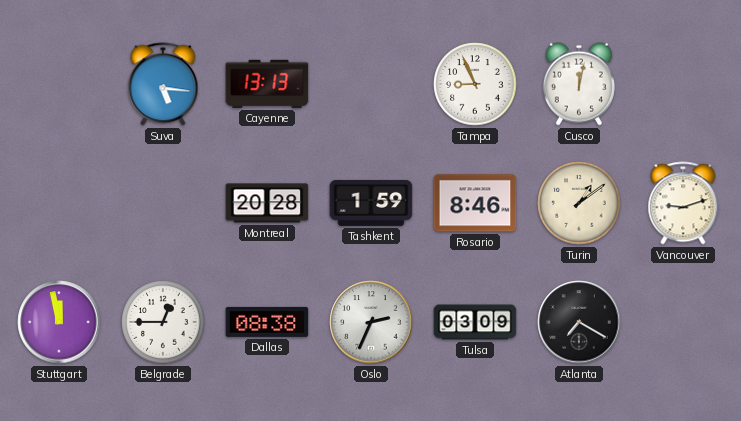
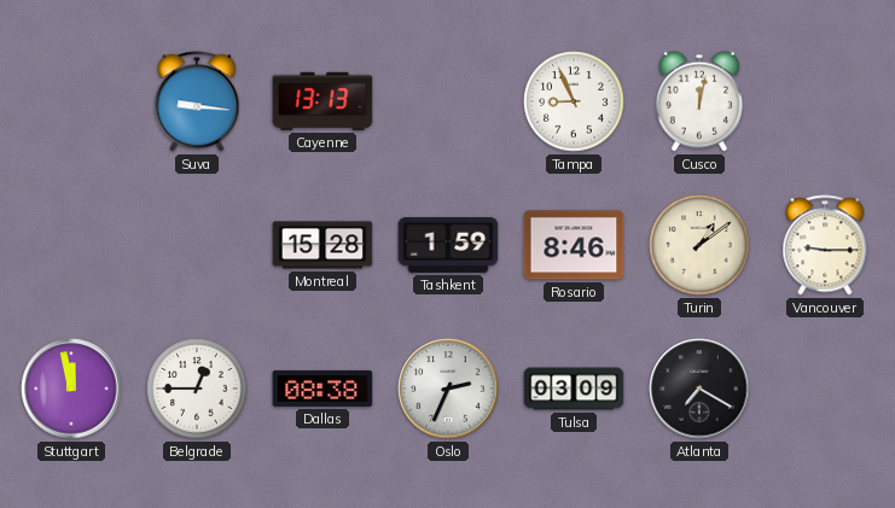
Suva: 5:16 -> 9:16
Montreal: 20:28 -> 15:28
Vancouver: 9:12 -> 9:15
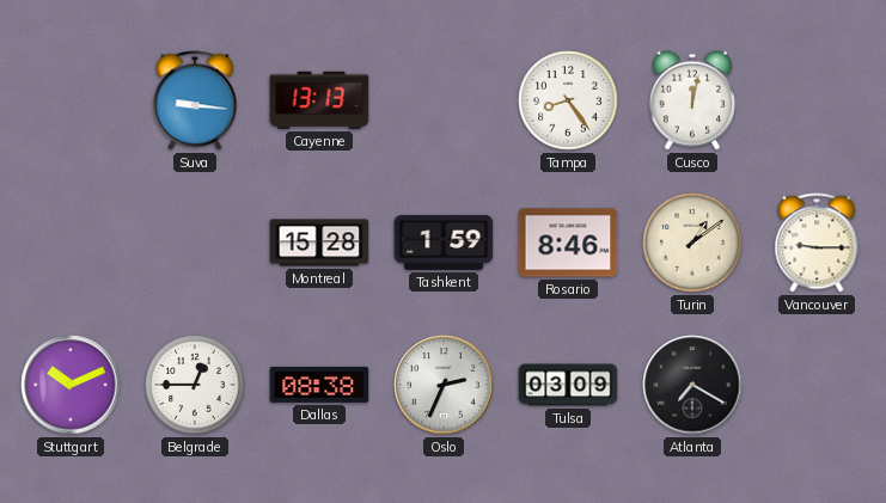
Tampa: 8:56 -> 8:24
Stuttgart: 11:58 -> 10:11
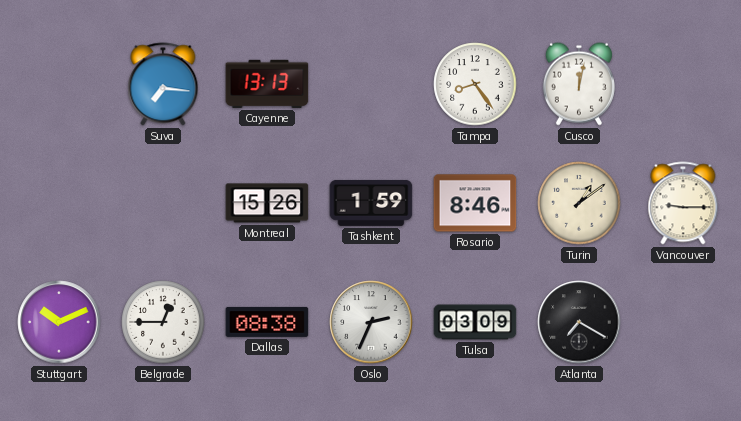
Suva: 9:16 -> 7:16
Montreal: 15:28 -> 15:26
